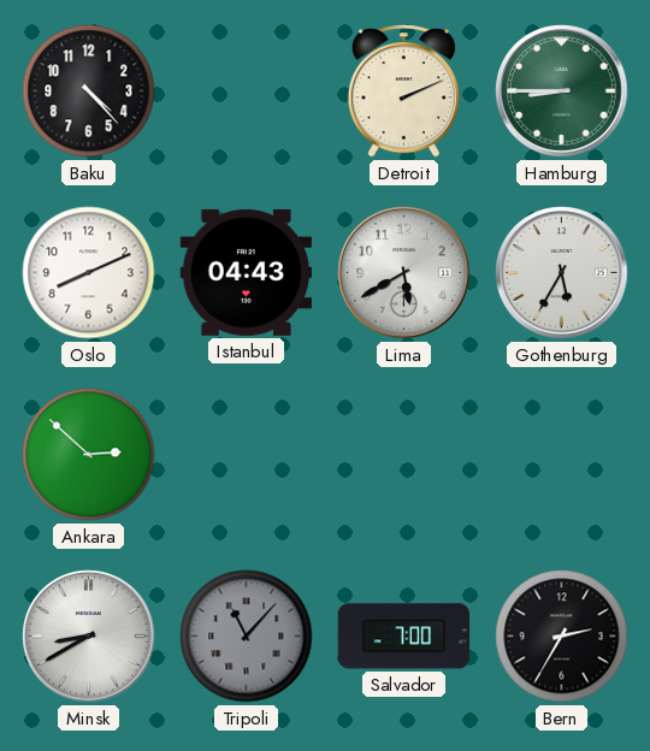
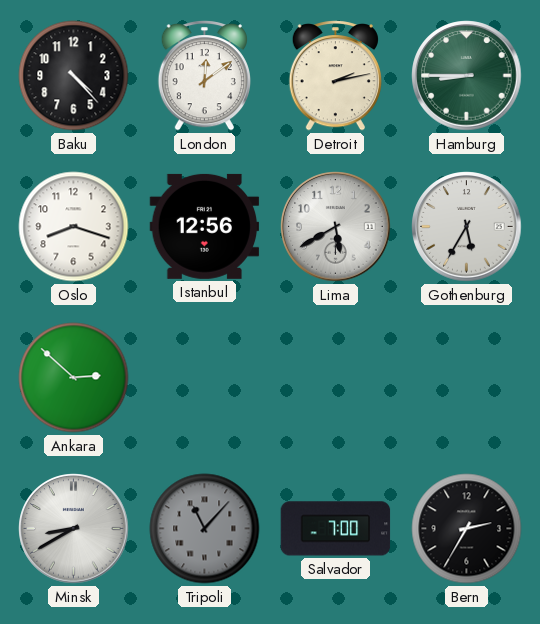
London: none -> 12:09
Detroit: 2:11 -> 2:13
Oslo: 8:11 -> 8:18
Istanbul: 04:43 -> 12:56
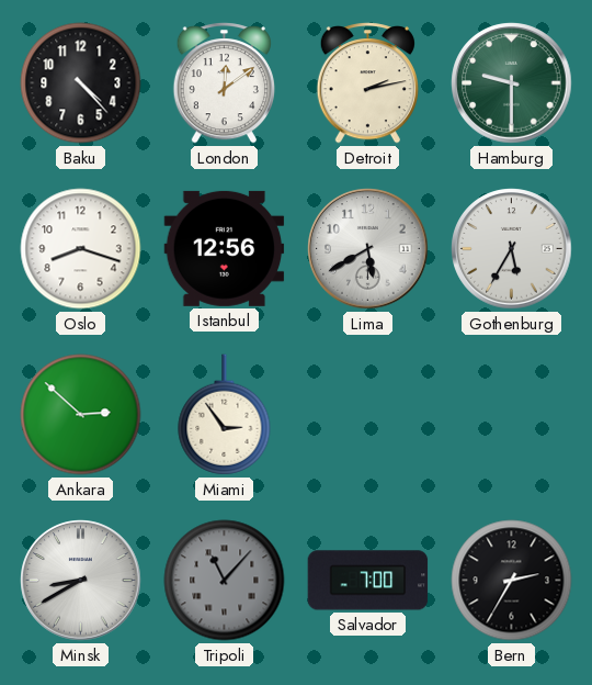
Hamburg: 8:45 -> 9:30
Miami: none -> 2:54
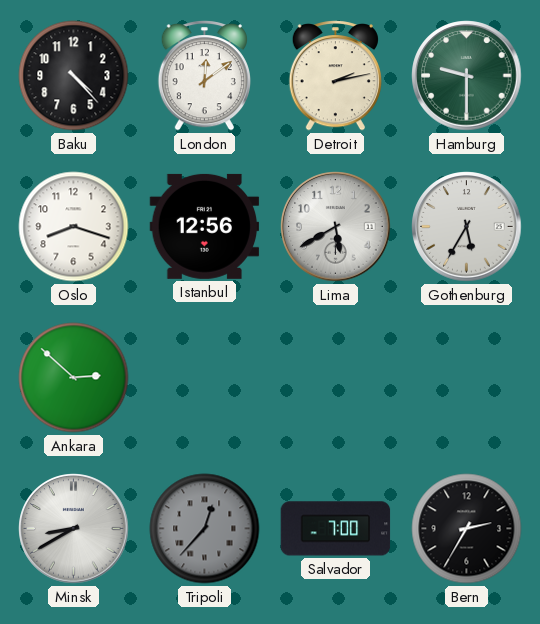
Miami: 2:54 -> none
Tripoli: 11:07 -> 12:37
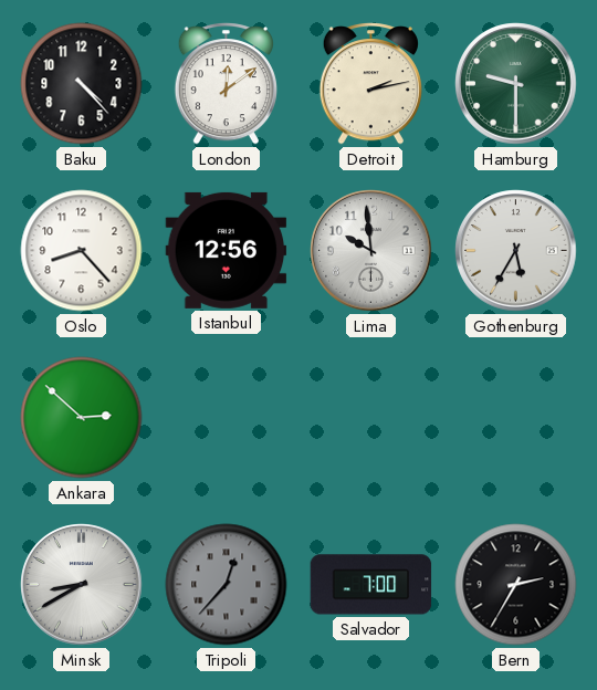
Oslo: 8:18 -> 8:23
Lima: 5:40 -> 9:59
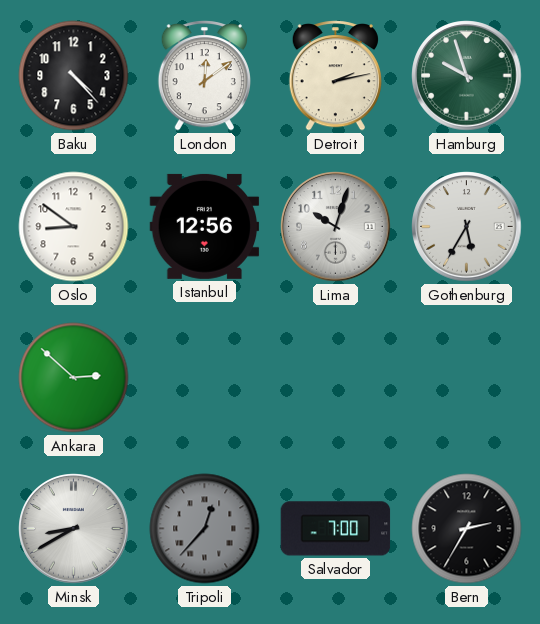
Hamburg: 9:30 -> 9:57
Oslo: 8:23 -> 8:51
Lima: 9:59 -> 10:03
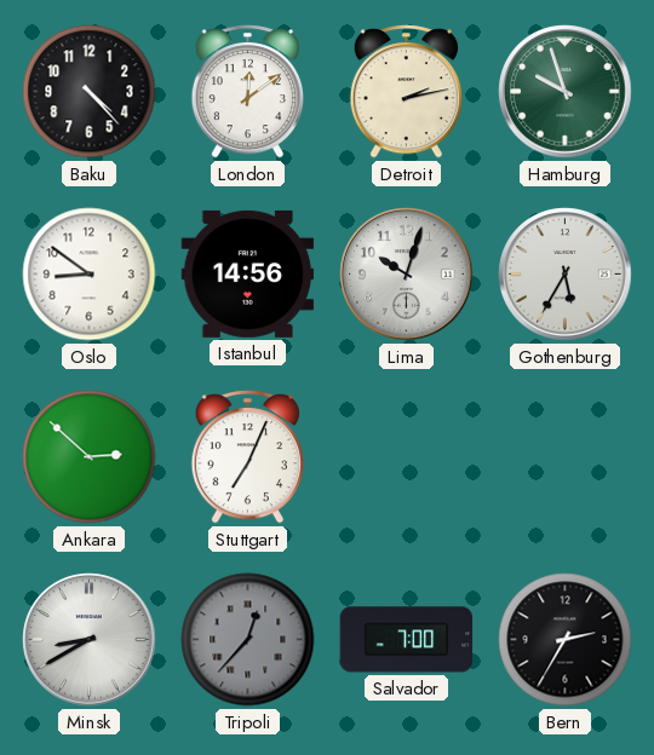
Istanbul: 12:56 -> 14:56
Stuttgart: none -> 7:04
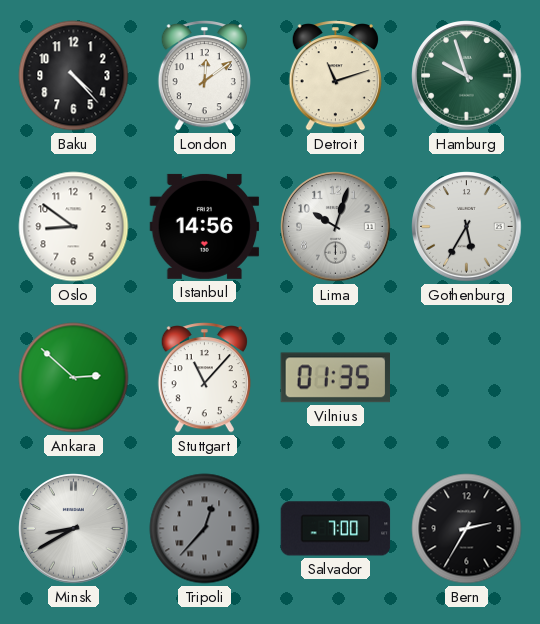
Detroit: 2:13 -> 11:12
Stuttgart: 7:04 -> 11:07
Vilnius: none -> 01:35
